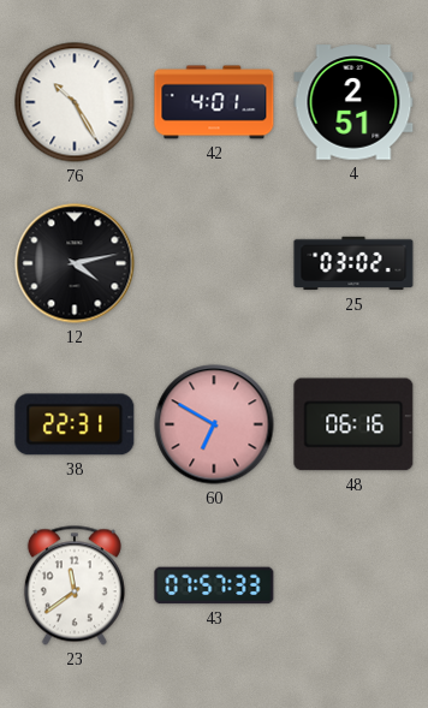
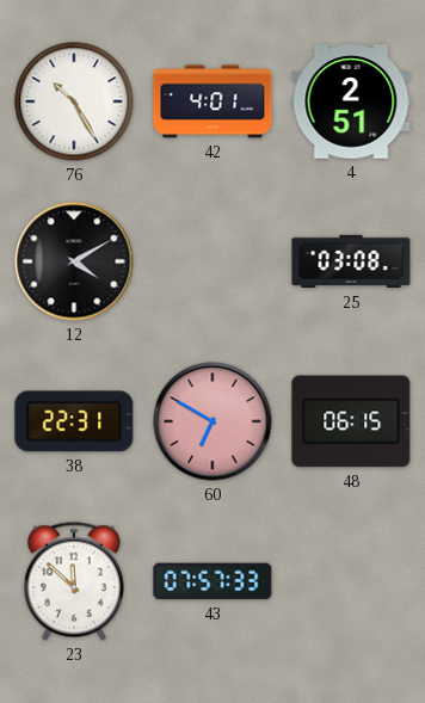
12: 4:13 -> 4:10
25: 03:02 -> 03:08
48: 06:16 -> 06:15
23: 11:39 -> 11:52
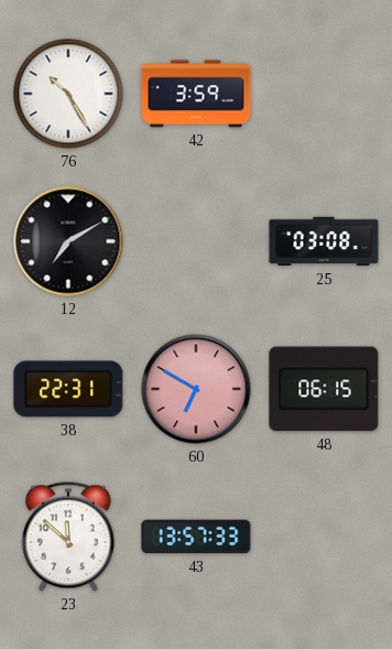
42: 4:01 -> 3:59
4: 2:51 -> none
12: 4:10 -> 7:10
43: 07:57 -> 13:57
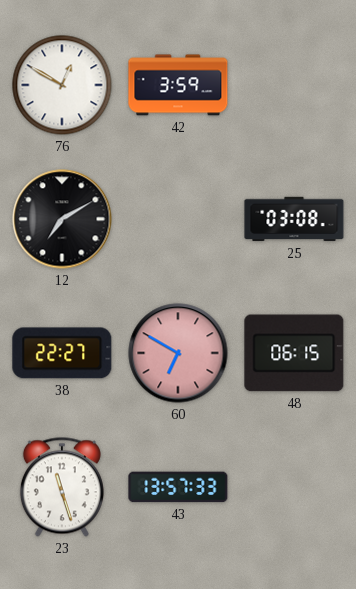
76: 10:25 -> 12:50
38: 22:31 -> 22:27
23: 11:52 -> 11:27
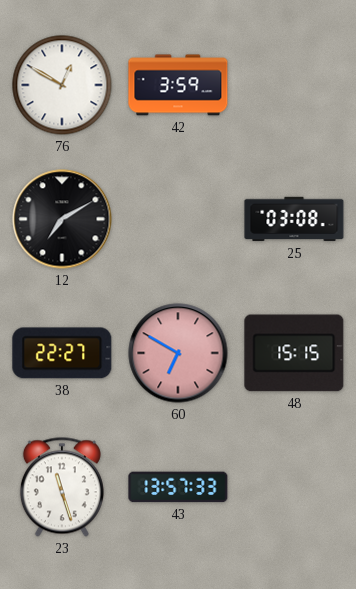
48: 06:15 -> 15:15
